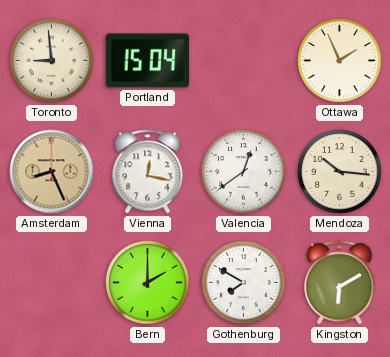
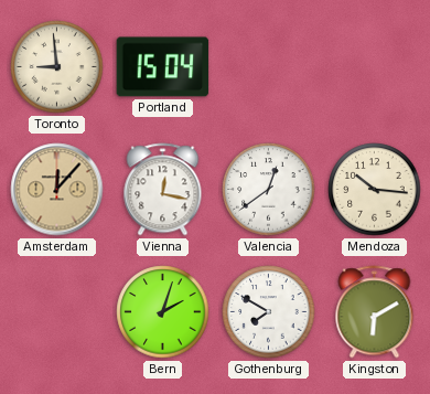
Ottawa: 1:56 -> none
Amsterdam: 8:26 -> 12:07
Bern: 2:00 -> 2:03
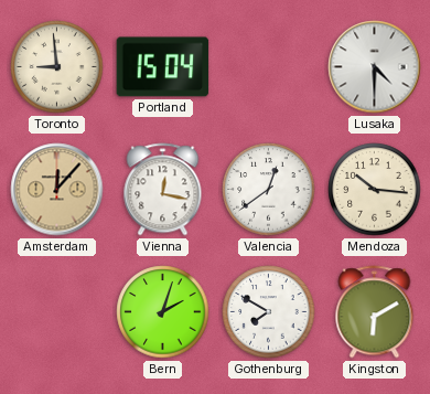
Lusaka: none -> 4:30
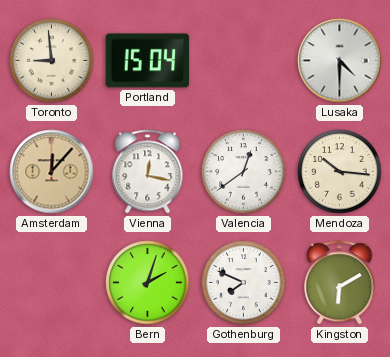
Gothenburg: 7:50 -> 7:49
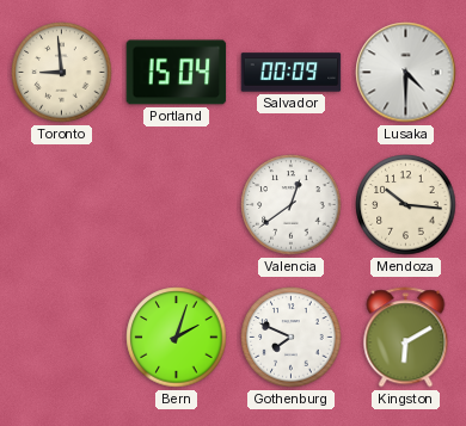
Salvador: none -> 00:09
Amsterdam: 12:07 -> none
Vienna: 12:17 -> none
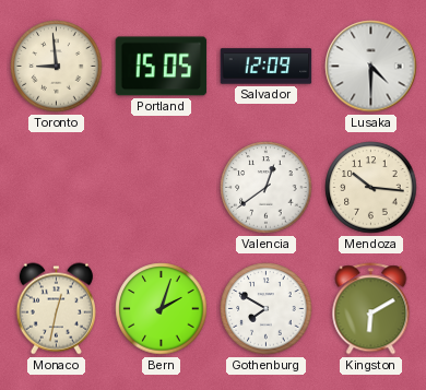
Portland: 15:04 -> 15:05
Salvador: 00:09 -> 12:09
Monaco: none -> 12:32
Gothenburg: 7:49 -> 7:50
